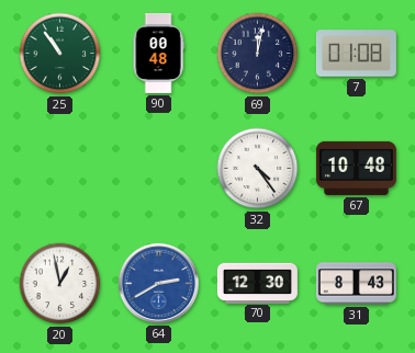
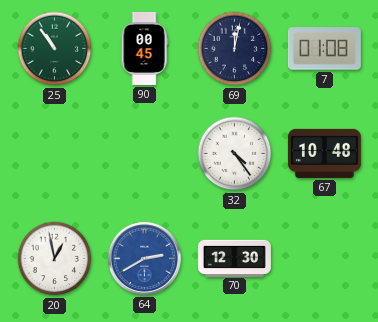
90: 00:48 -> 00:45
31: 8:43 -> none
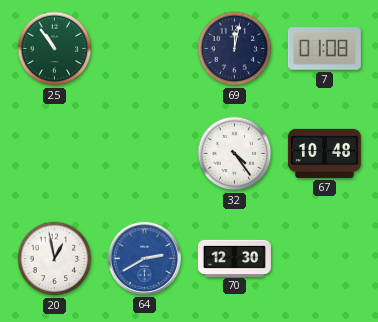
90: 00:45 -> none
